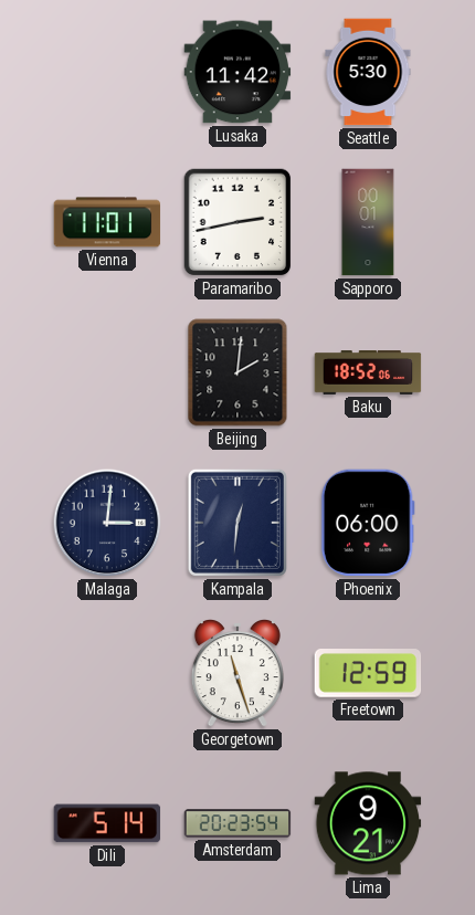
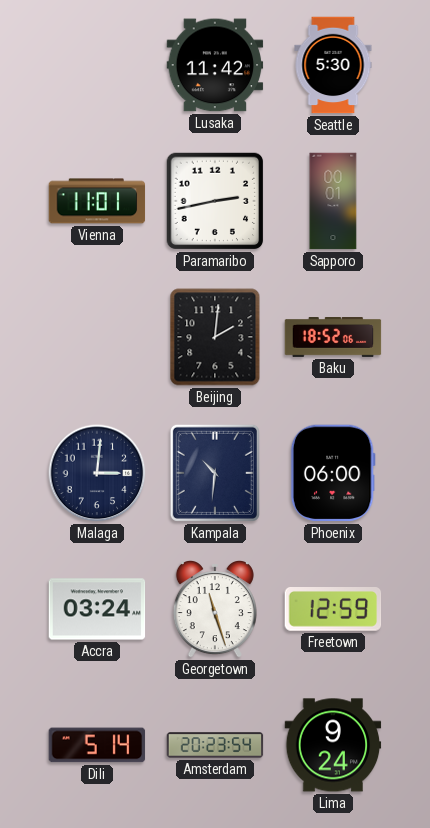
Kampala: 12:31 -> 10:31
Accra: none -> 03:24
Lima: 9:21 -> 9:24
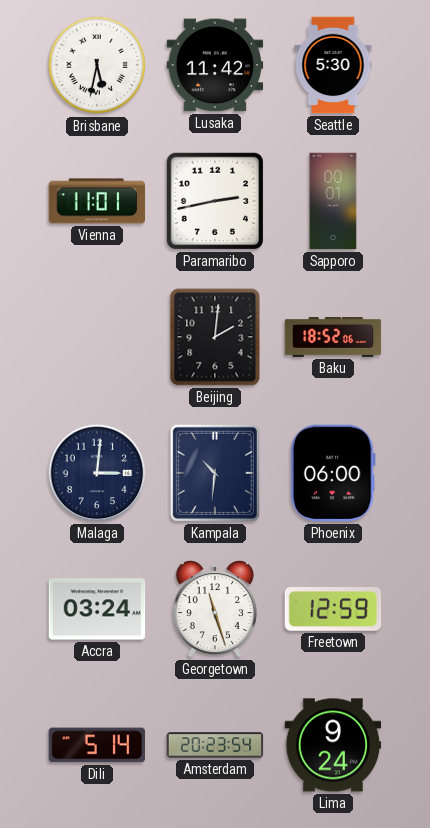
Brisbane: none -> 5:32
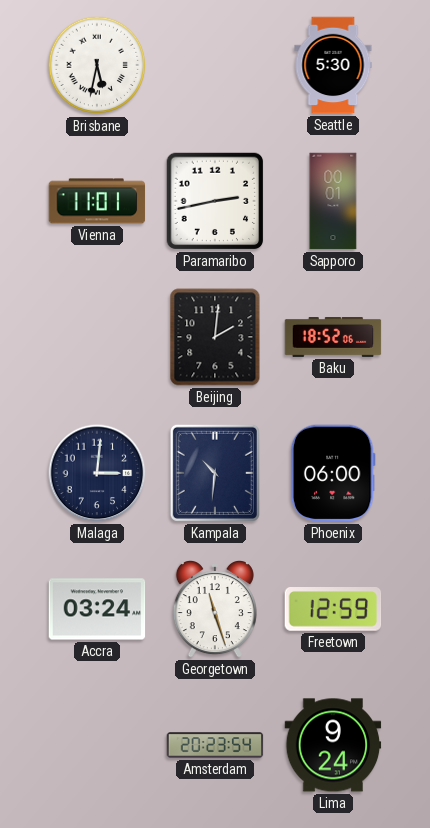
Lusaka: 11:42 -> none
Dili: 5:14 -> none
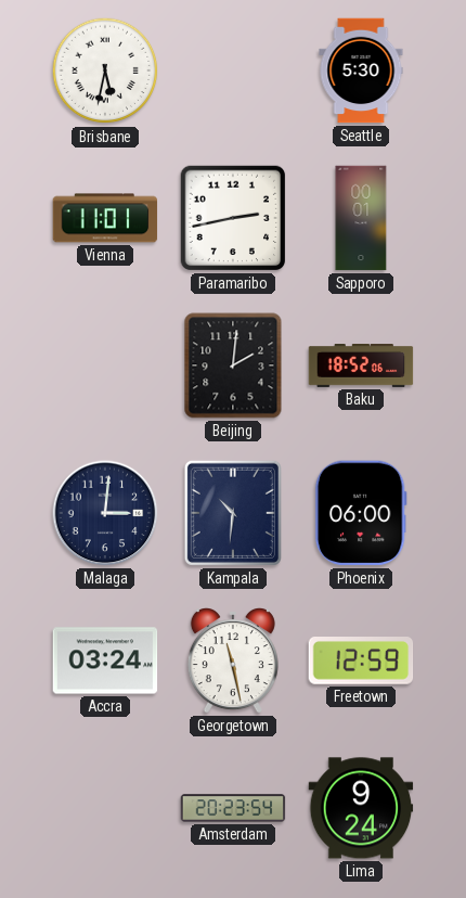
Georgetown: 11:27 -> 11:28
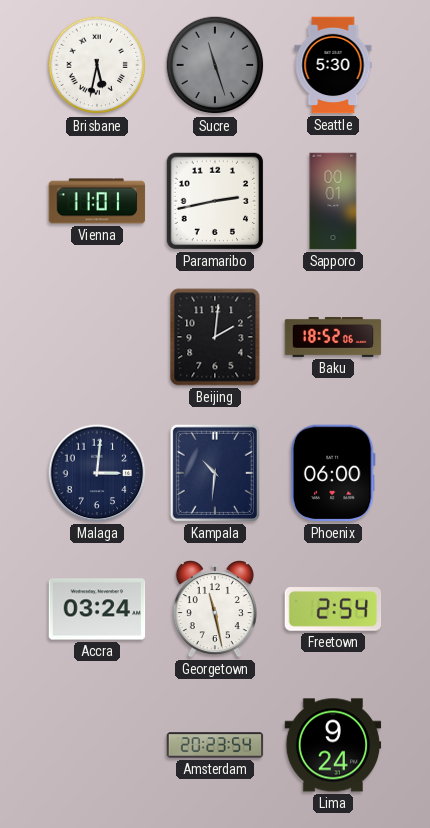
Sucre: none -> 11:27
Freetown: 12:59 -> 2:54
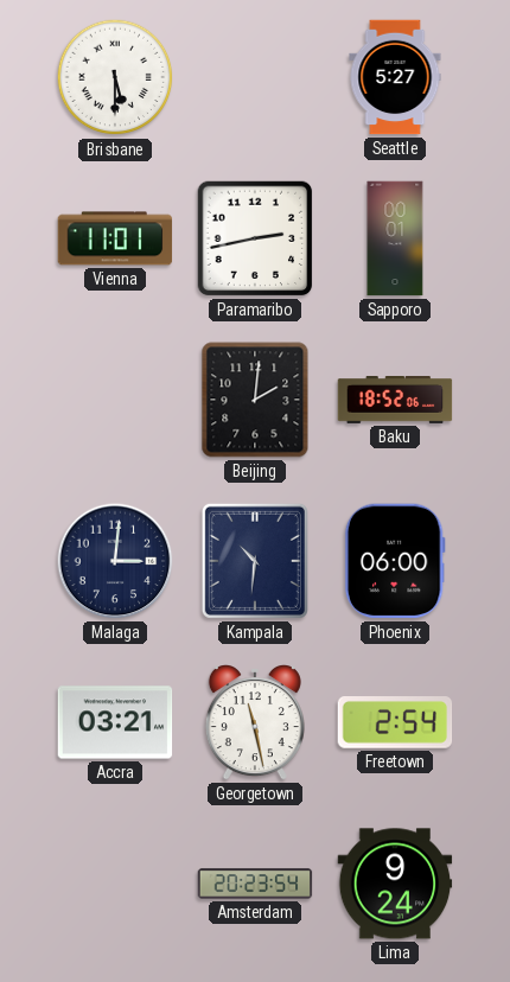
Brisbane: 5:32 -> 5:30
Sucre: 11:27 -> none
Seattle: 5:30 -> 5:27
Accra: 03:24 -> 03:21
